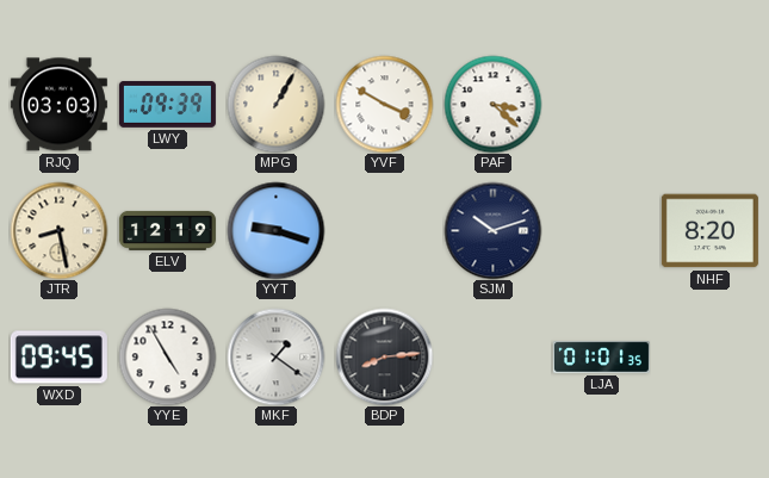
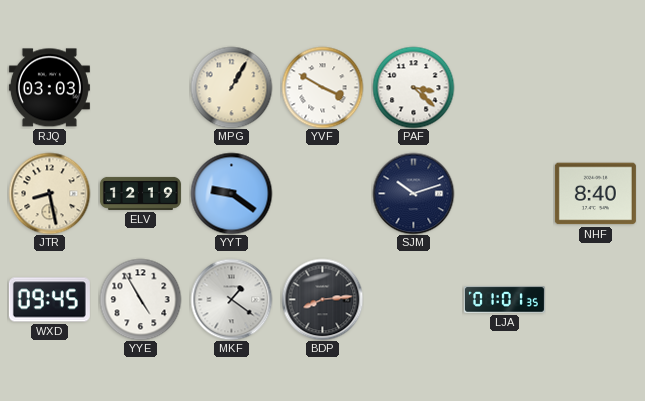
LWY: 09:39 -> none
YYT: 9:18 -> 9:21
NHF: 8:20 -> 8:40
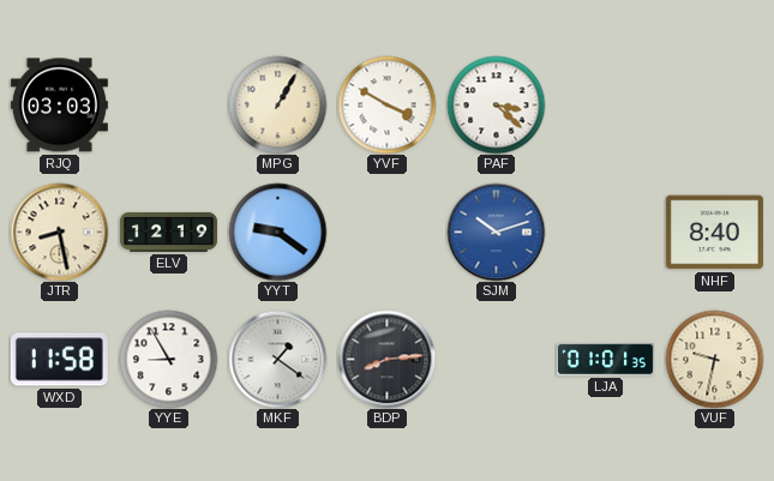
SJM dial: navy -> blue
WXD: 09:45 -> 11:58
YYE: 4:55 -> 8:55
VUF: none -> 9:32
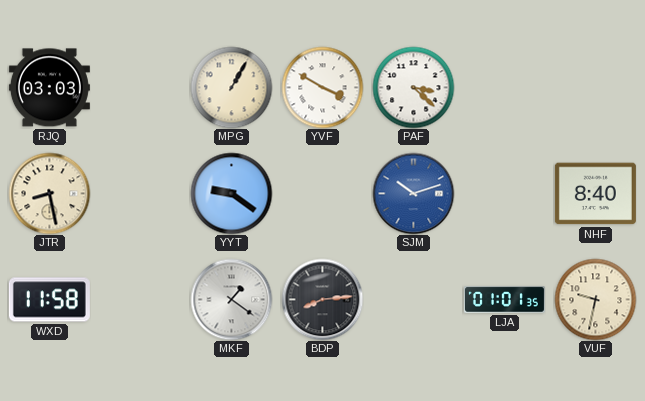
ELV: 12:19 -> none
YYE: 8:55 -> none
